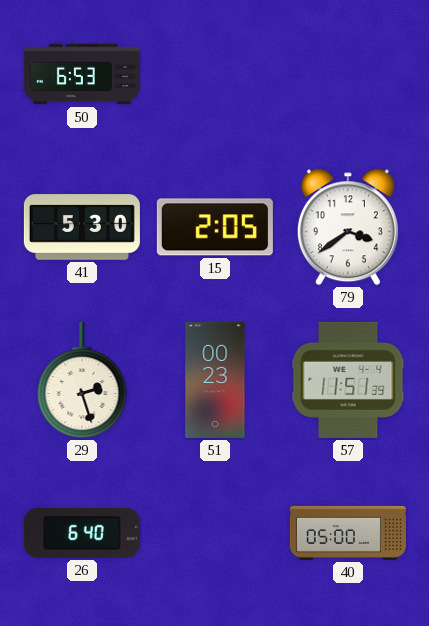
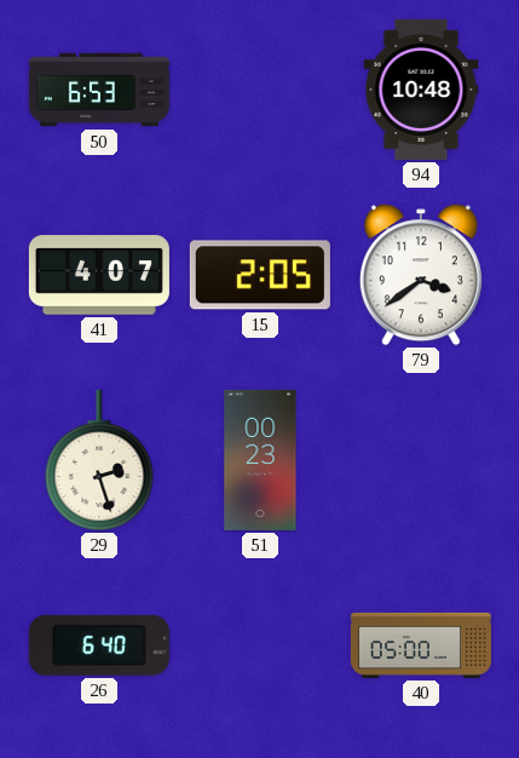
94: none -> 10:48
41: 5:30 -> 4:07
57: 11:51 -> none
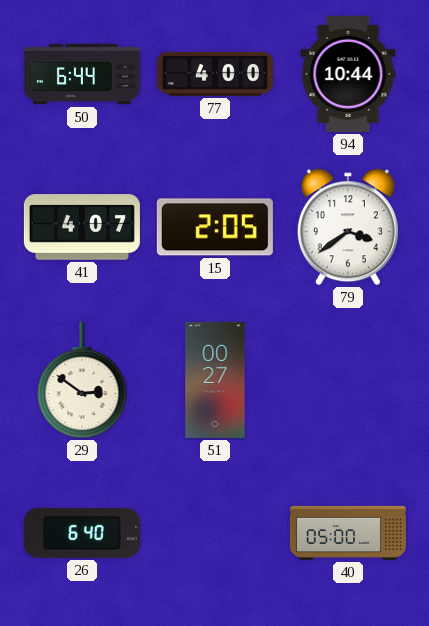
50: 6:53 -> 6:44
77: none -> 4:00
94: 10:48 -> 10:44
29: 2:27 -> 2:51
51: 00:23 -> 00:27
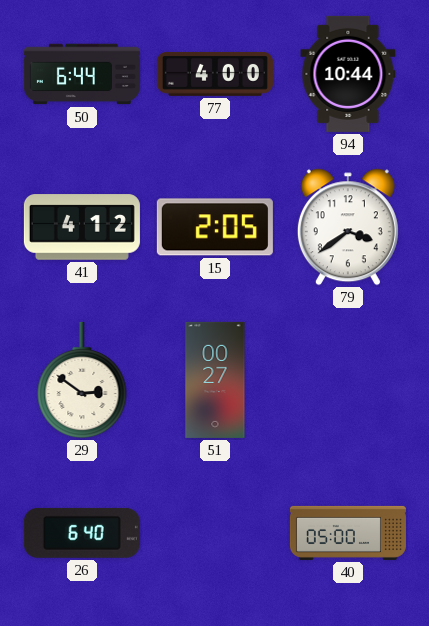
41: 4:07 -> 4:12
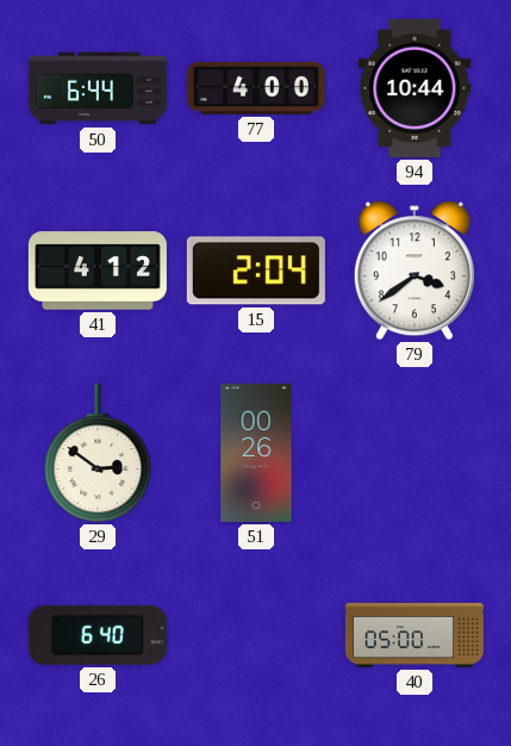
15: 2:05 -> 2:04
51: 00:27 -> 00:26
